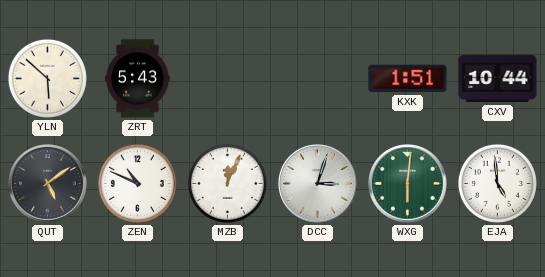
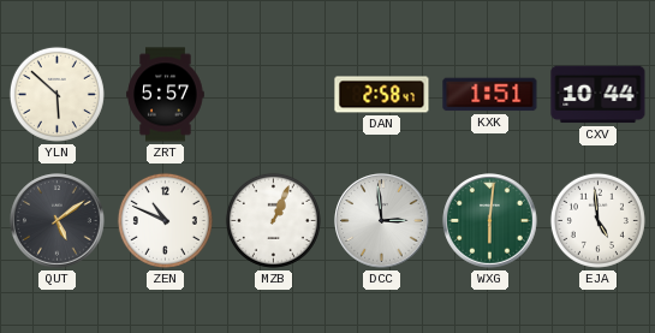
ZRT: 5:43 -> 5:57
DAN: none -> 2:58
MZB: 12:04 -> 1:04
DCC: 3:03 -> 2:59
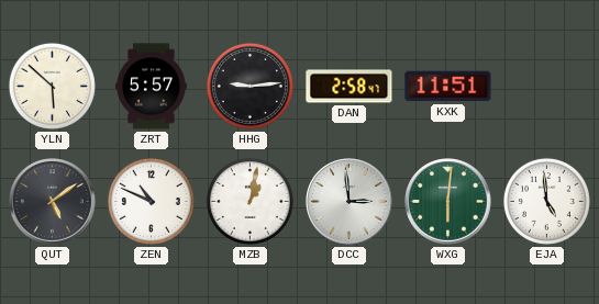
HHG: none -> 9:14
KXK: 1:51 -> 11:51
CXV: 10:44 -> none
MZB: 1:04 -> 1:02
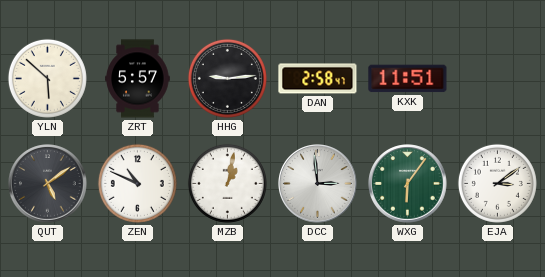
WXG: 6:01 -> 6:06
EJA: 4:59 -> 3:09
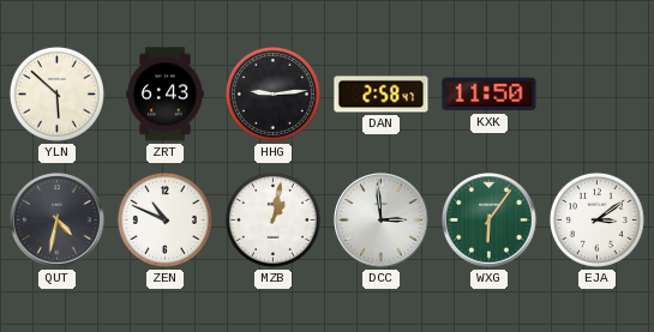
ZRT: 5:57 -> 6:43
KXK: 11:51 -> 11:50
QUT: 5:09 -> 4:32
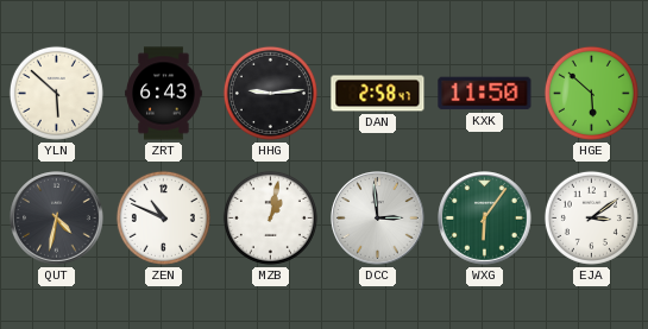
HGE: none -> 5:52
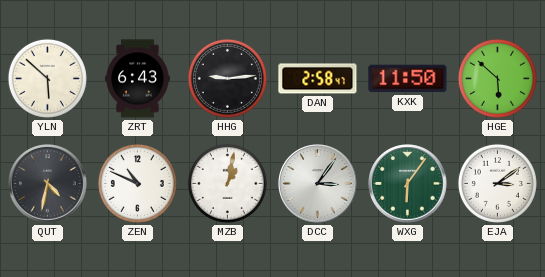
DCC: 2:59 -> 3:06
